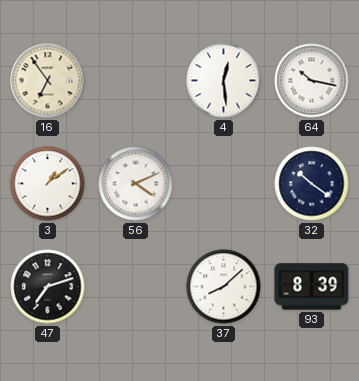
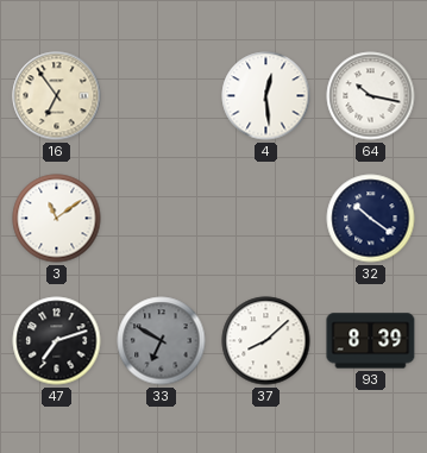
3: 1:09 -> 11:09
56: 4:11 -> none
33: none -> 6:50
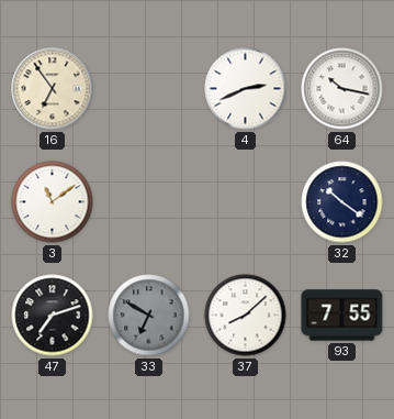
4: 12:29 -> 2:41
93: 8:39 -> 7:55
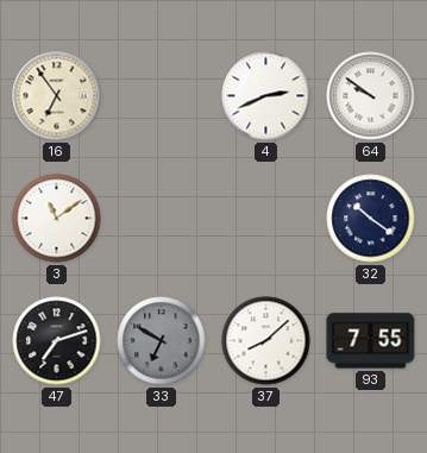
64: 10:17 -> 9:51
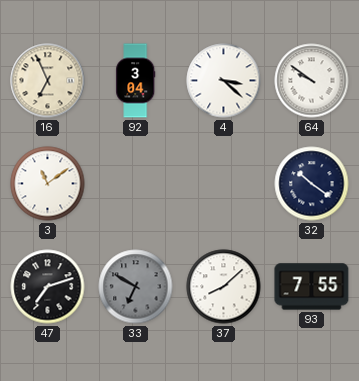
16: 6:54 -> 6:56
92: none -> 3:04
4: 2:41 -> 3:22
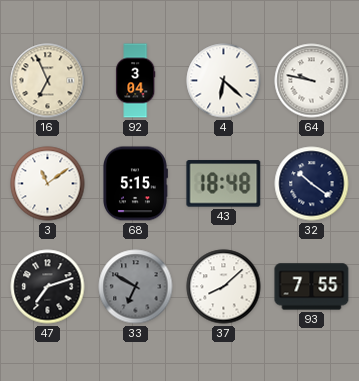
4: 3:22 -> 6:22
64: 9:51 -> 9:47
68: none -> 5:15
43: none -> 18:48
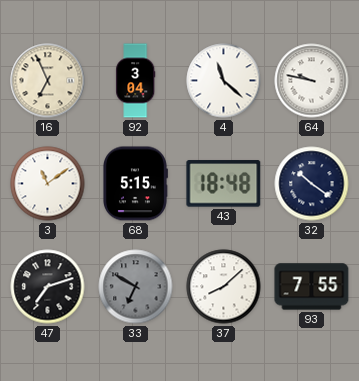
4: 6:22 -> 11:22
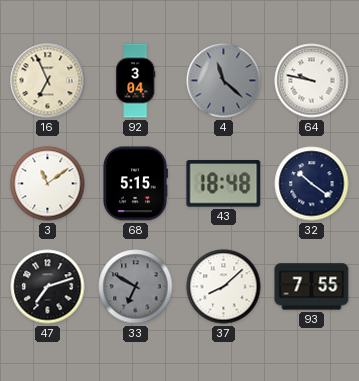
4 dial: white -> grey
